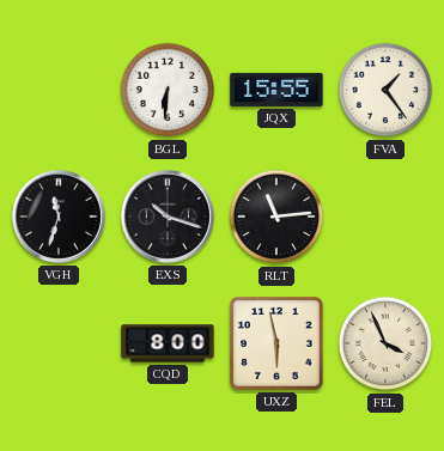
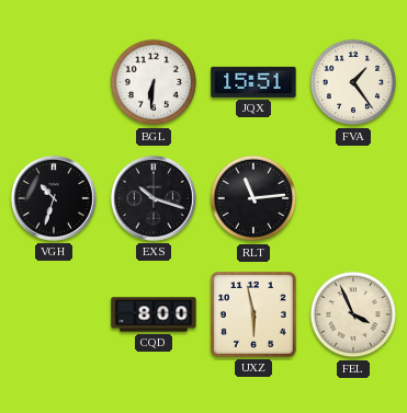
JQX: 15:55 -> 15:51
VGH: 11:33 -> 10:33
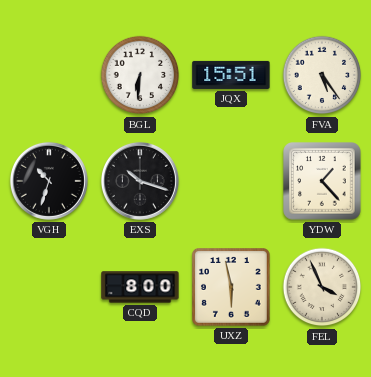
FVA: 1:24 -> 5:24
RLT: 11:14 -> none
YDW: none -> 1:23
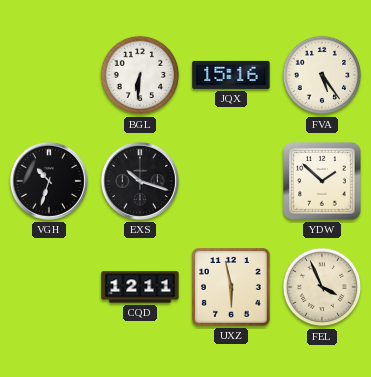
JQX: 15:51 -> 15:16
YDW: 1:23 -> 1:52
CQD: 8:00 -> 12:11
